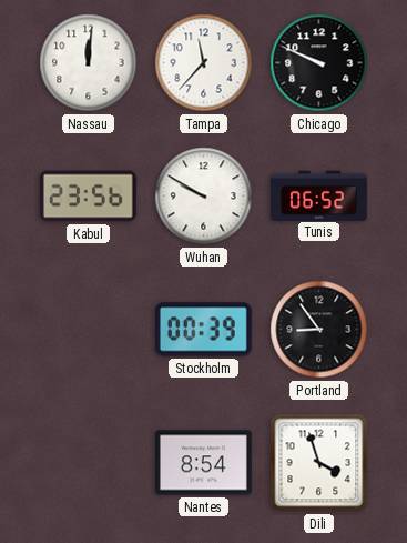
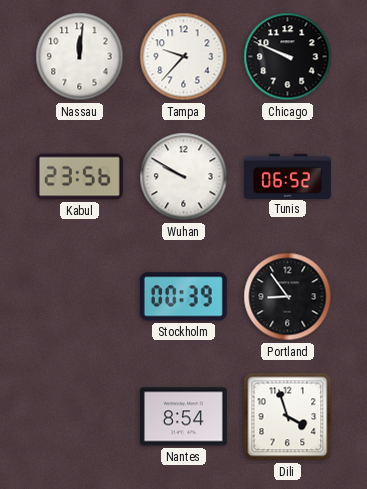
Tampa: 11:37 -> 9:37
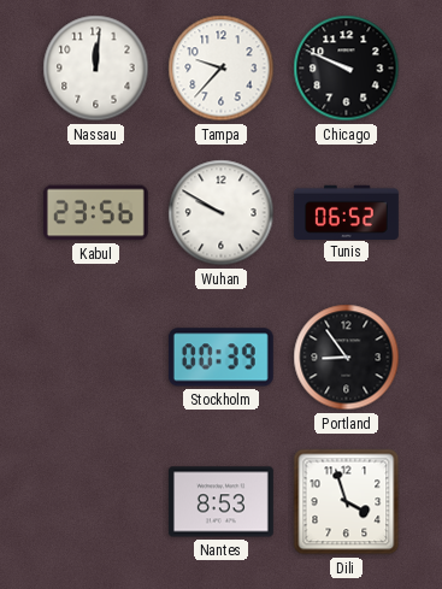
Nantes: 8:54 -> 8:53
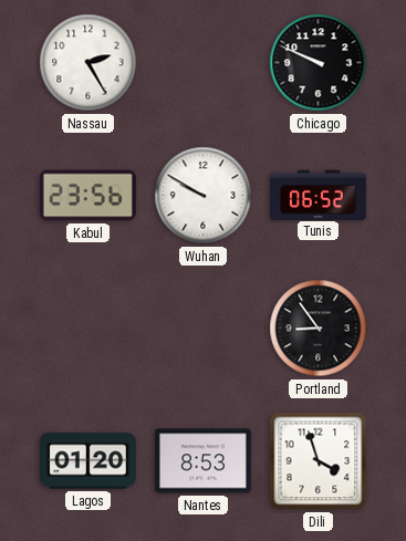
Nassau: 12:01 -> 2:25
Tampa: 9:37 -> none
Stockholm: 00:39 -> none
Lagos: none -> 01:20
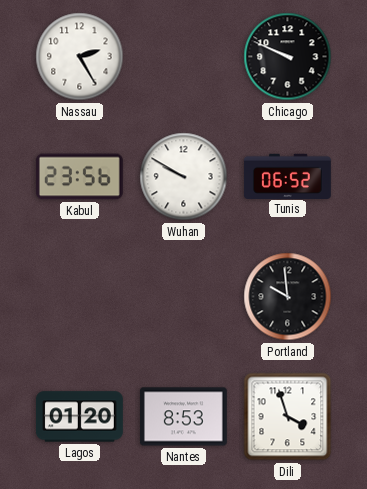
Portland: 8:54 -> 9:59
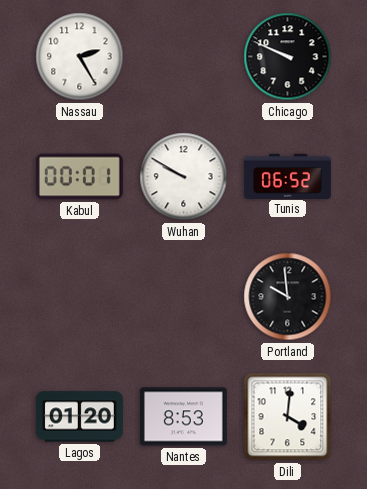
Kabul: 23:56 -> 00:01
Dili: 3:57 -> 4:01
